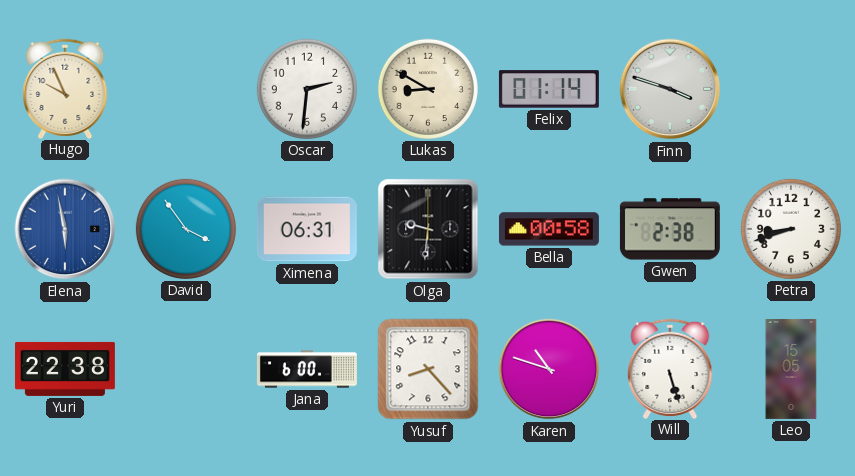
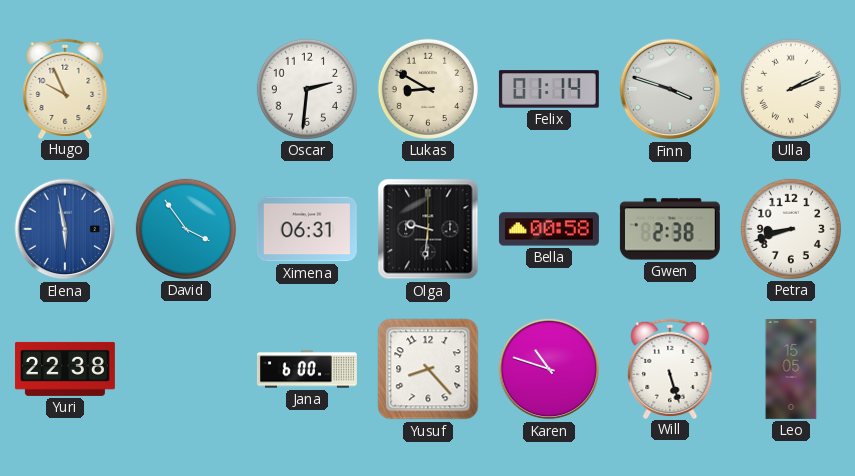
Ulla: none -> 2:11
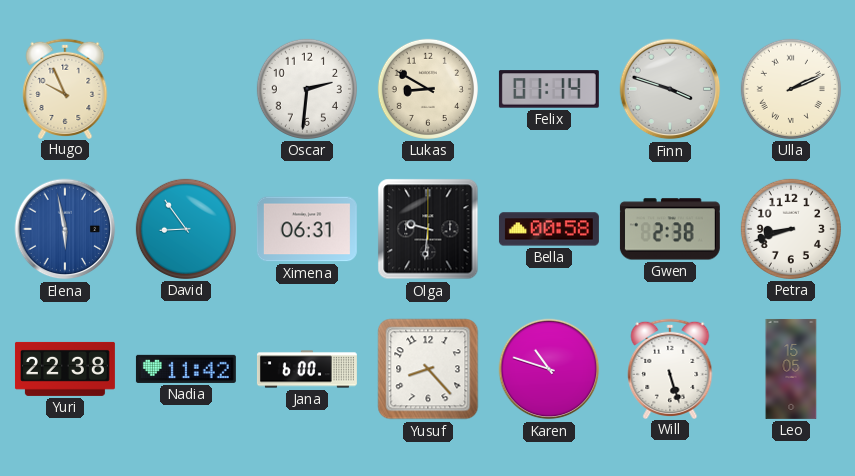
David: 3:54 -> 8:54
Nadia: none -> 11:42
